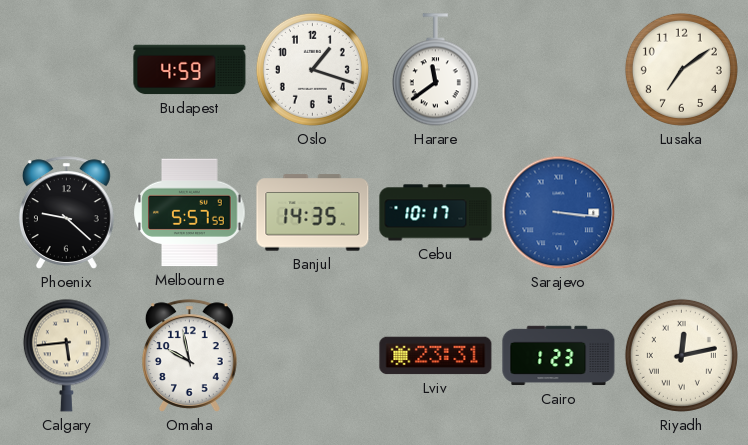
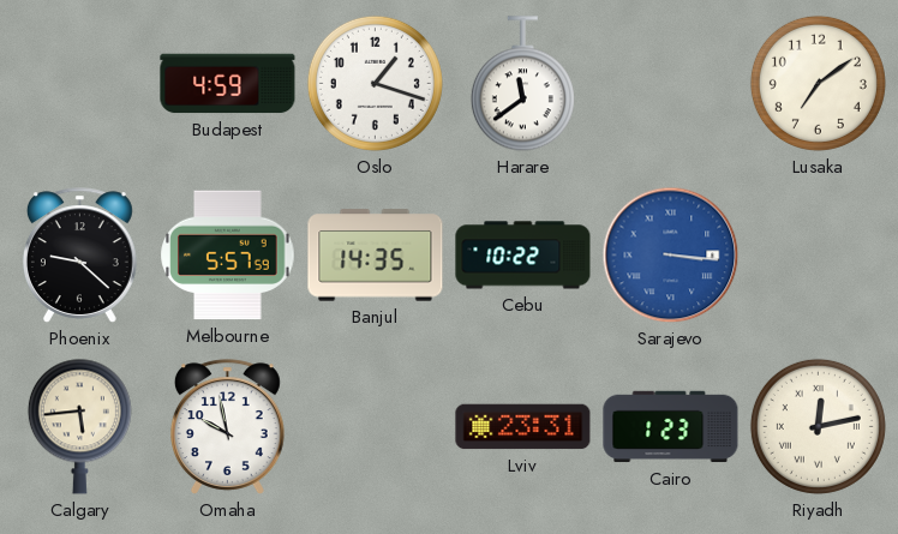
Cebu: 10:17 -> 10:22
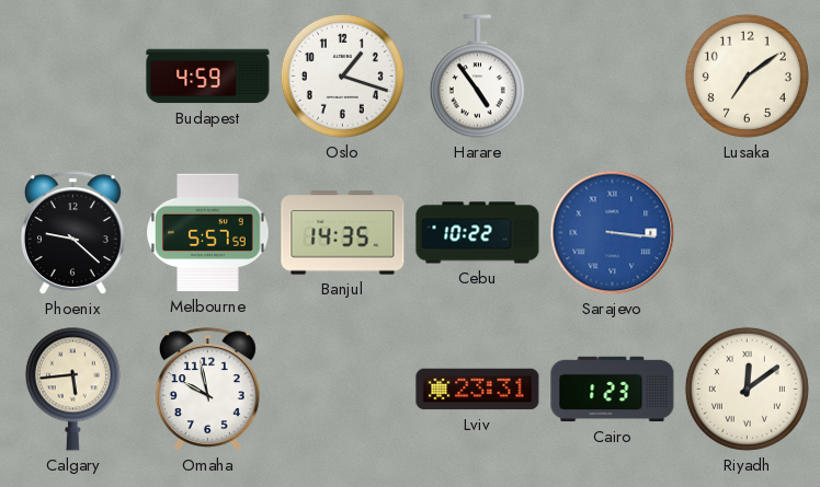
Harare: 11:39 -> 4:54
Riyadh: 12:13 -> 12:09
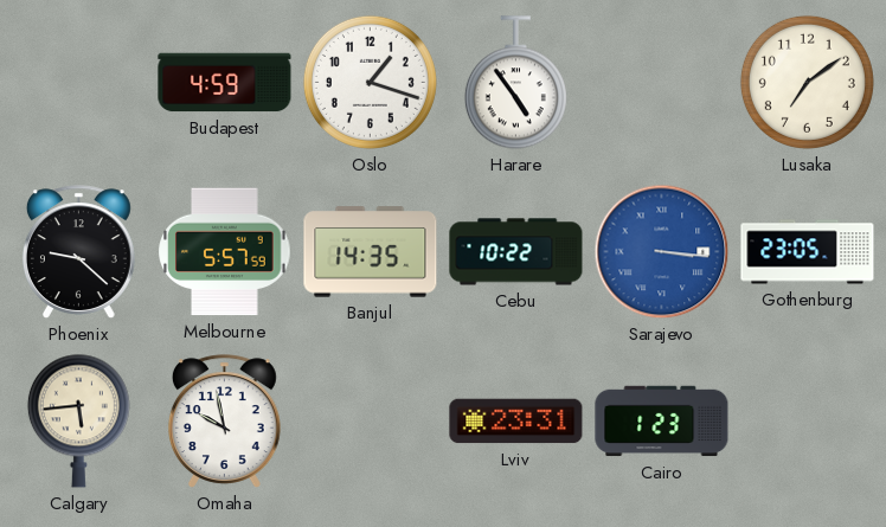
Gothenburg: none -> 23:05
Riyadh: 12:09 -> none
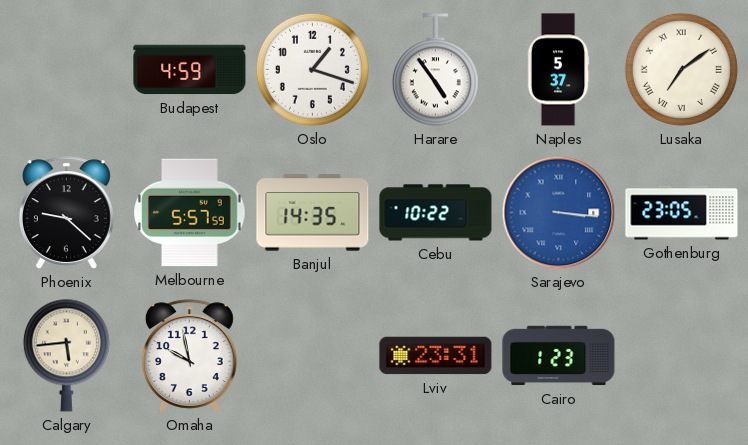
Naples: none -> 5:37
Lusaka numerals: Arabic -> Roman
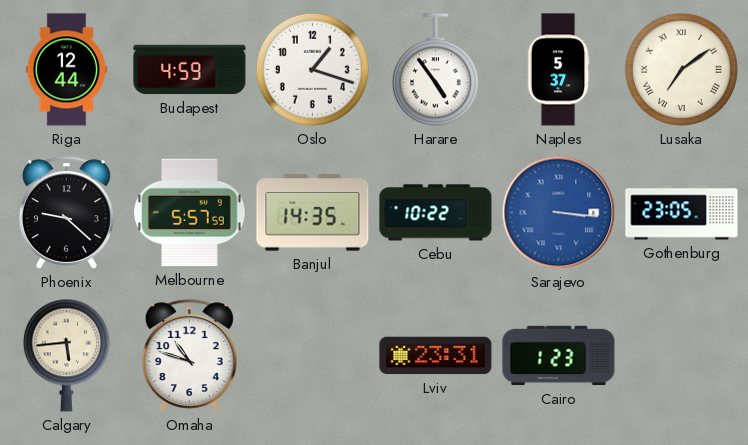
Riga: none -> 12:44
Omaha: 9:58 -> 10:48
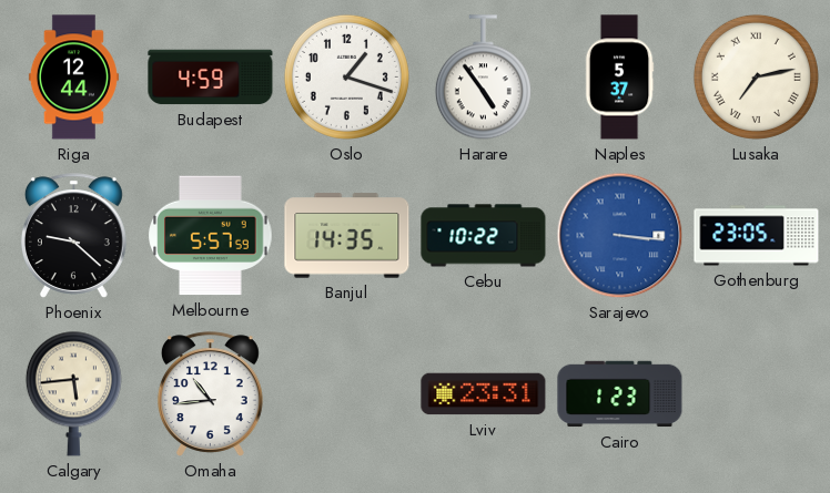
Lusaka: 7:09 -> 7:13
Omaha: 10:48 -> 10:44
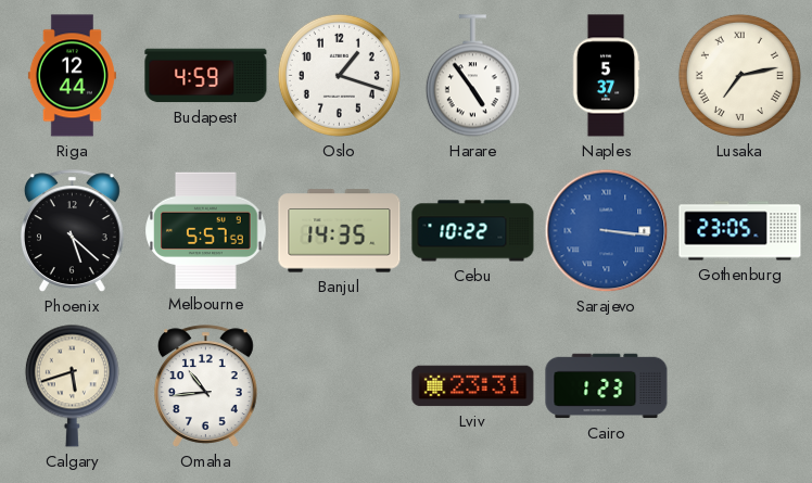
Phoenix: 9:22 -> 5:22
Calgary: 5:44 -> 5:42
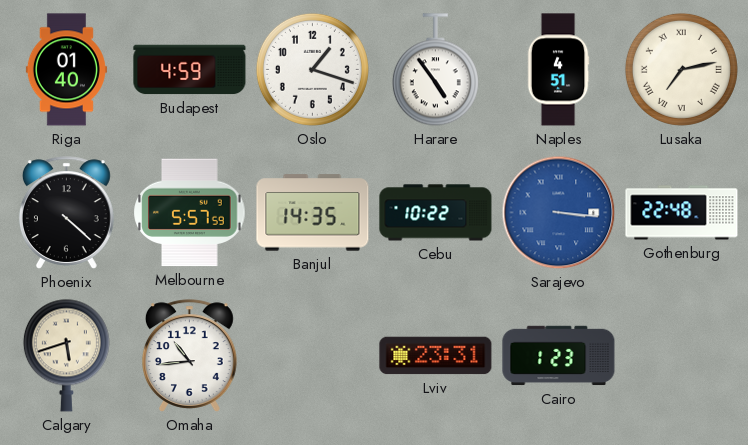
Riga: 12:44 -> 01:40
Naples: 5:37 -> 4:51
Phoenix: 5:22 -> 4:22
Gothenburg: 23:05 -> 22:48
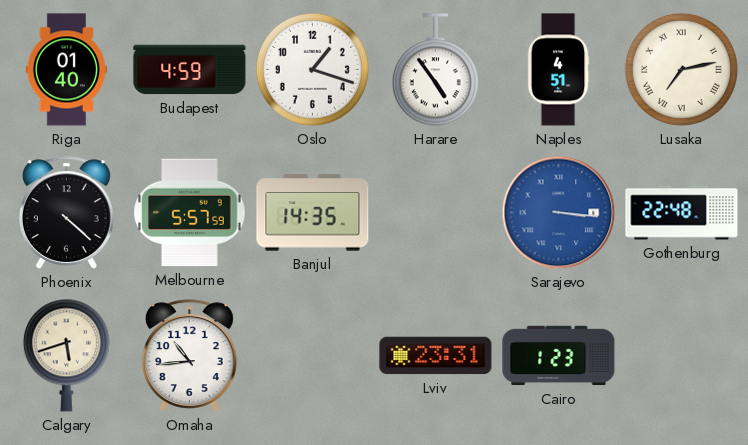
Cebu: 10:22 -> none
